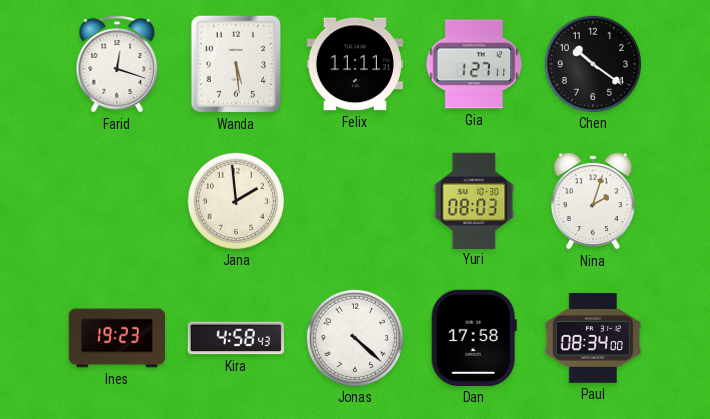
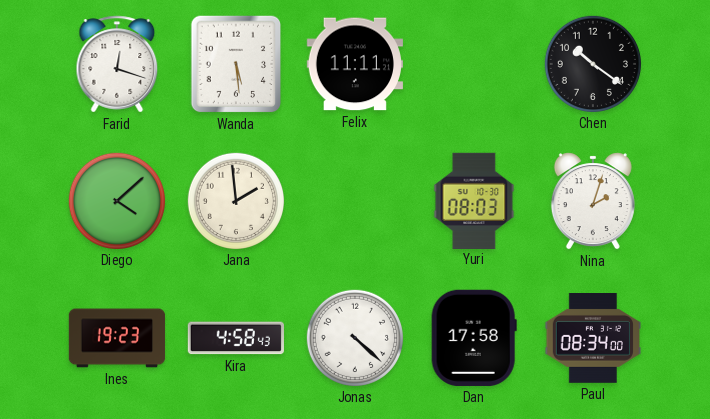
Gia: 1:27 -> none
Diego: none -> 4:08
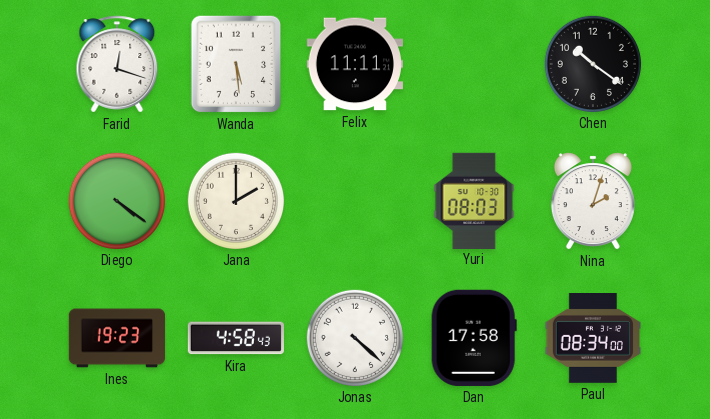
Diego: 4:08 -> 4:21
Jana: 1:59 -> 2:00
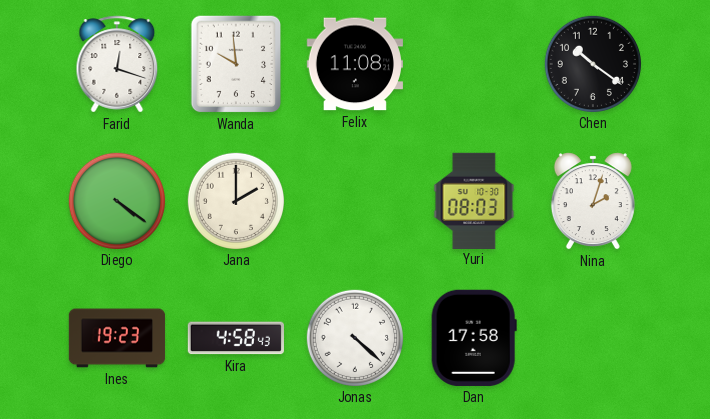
Wanda: 5:29 -> 9:59
Felix: 11:11 -> 11:08
Paul: 08:34 -> none
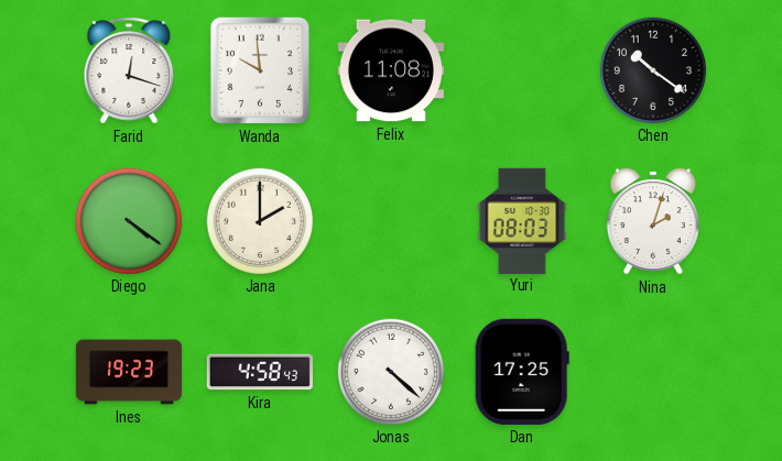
Dan: 17:58 -> 17:25
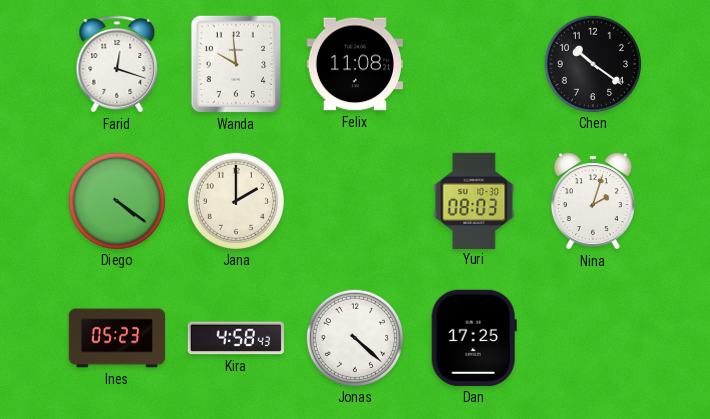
Ines: 19:23 -> 05:23
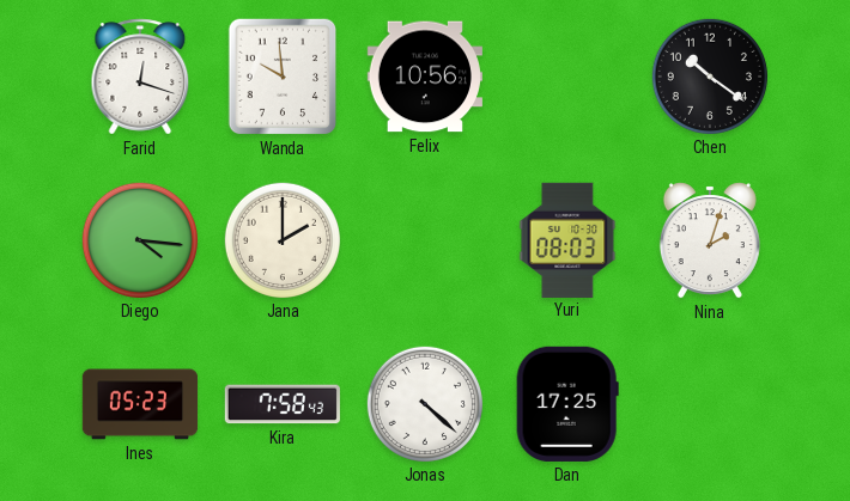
Felix: 11:08 -> 10:56
Diego: 4:21 -> 4:16
Kira: 4:58 -> 7:58
